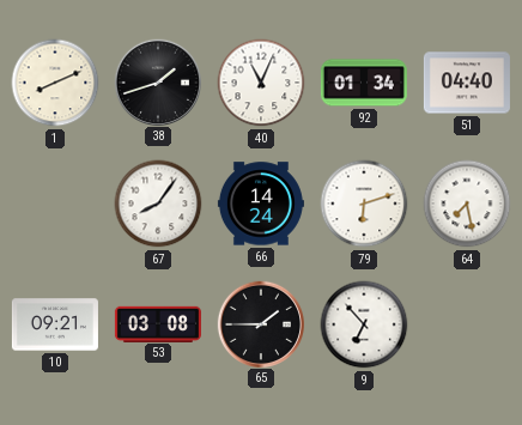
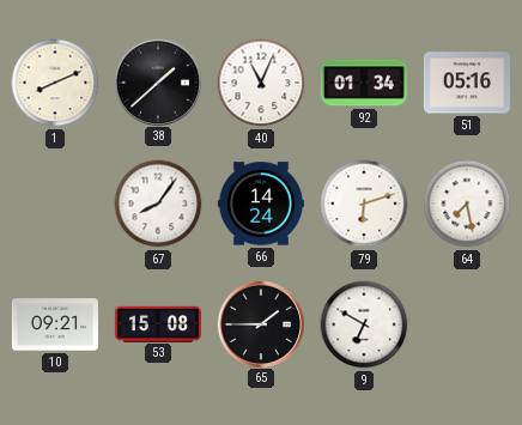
38: 1:42 -> 1:38
51: 04:40 -> 05:16
53: 03:08 -> 15:08
9: 6:53 -> 6:50
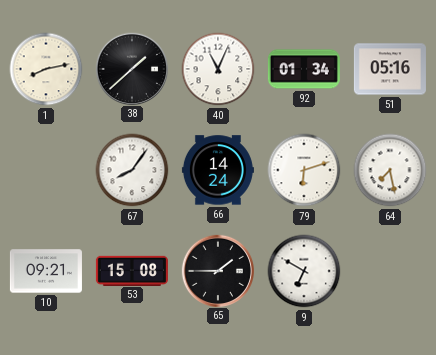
1: 8:11 -> 8:13
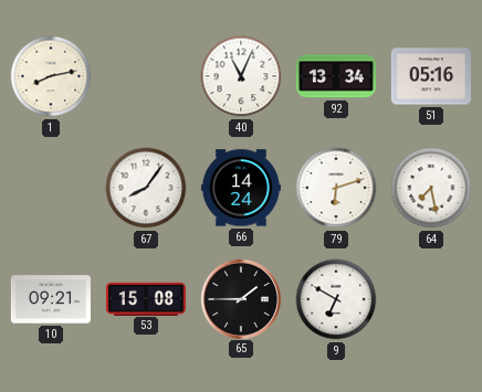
38: 1:38 -> none
92: 01:34 -> 13:34
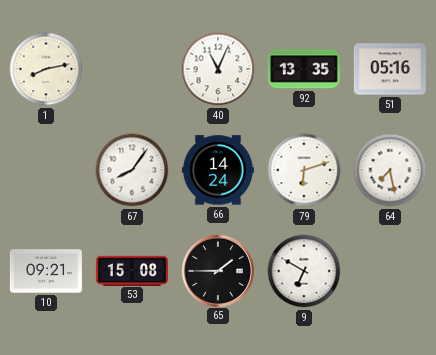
92: 13:34 -> 13:35
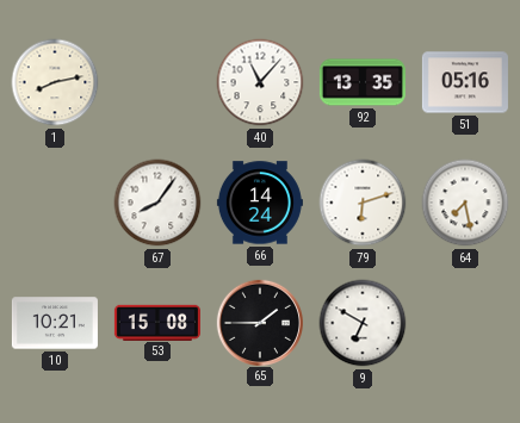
40: 11:04 -> 11:07
10: 09:21 -> 10:21
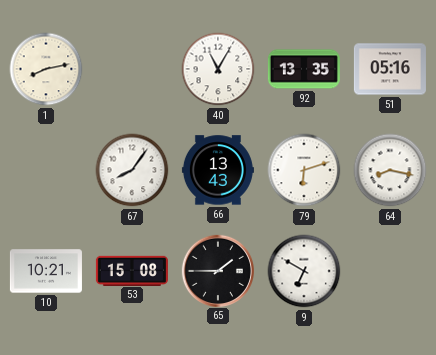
40: 11:07 -> 11:05
66: 14:24 -> 13:43
64: 7:28 -> 8:17
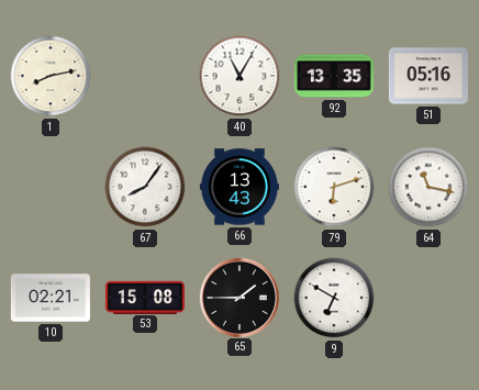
64: 8:17 -> 11:17
10: 10:21 -> 02:21
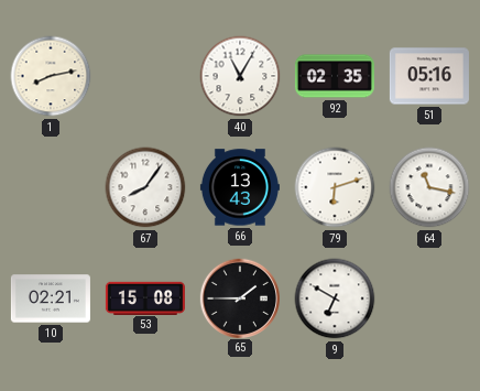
92: 13:35 -> 02:35
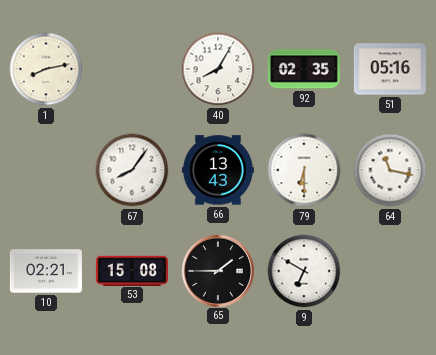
40: 11:05 -> 8:05
79: 6:12 -> 6:30
